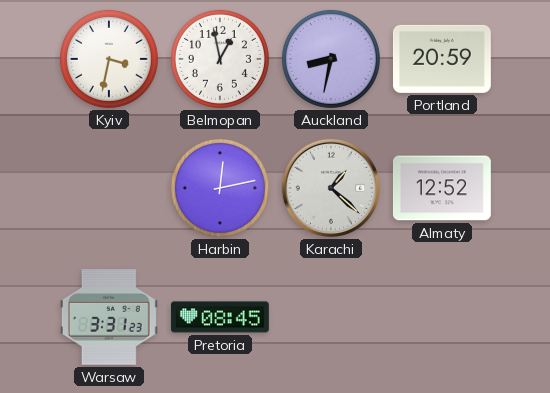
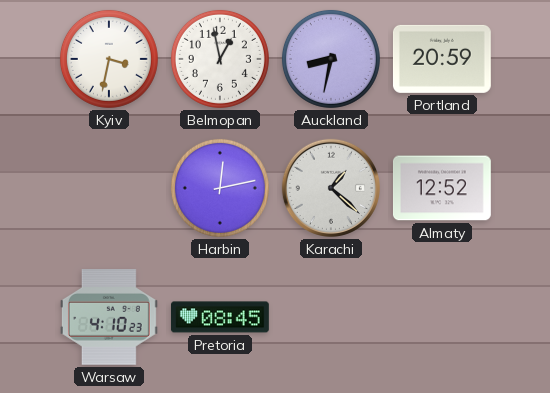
Warsaw: 3:31 -> 4:10
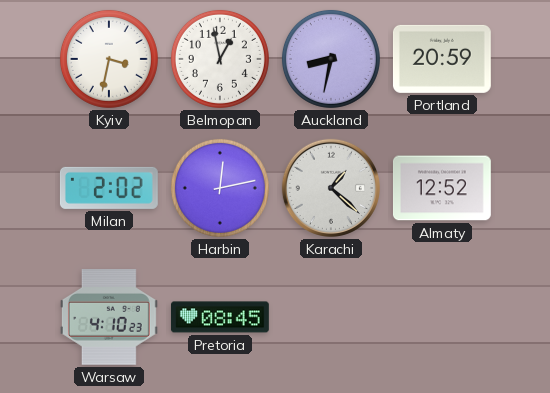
Milan: none -> 2:02
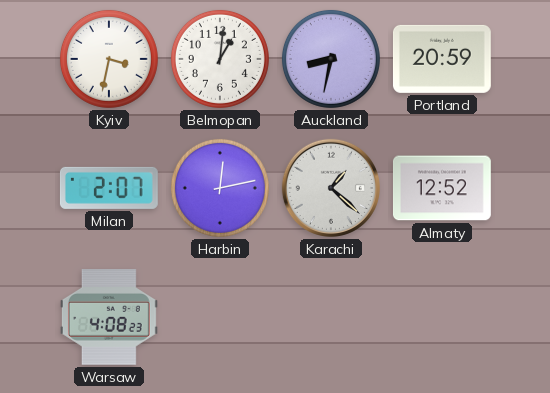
Belmopan: 12:58 -> 1:01
Milan: 2:02 -> 2:07
Warsaw: 4:10 -> 4:08
Pretoria: 08:45 -> none
